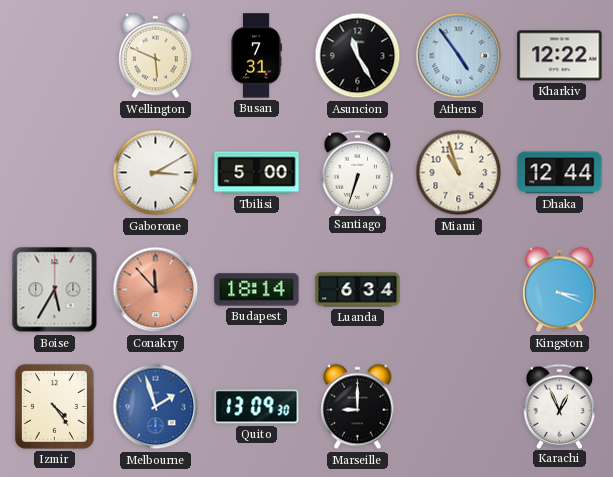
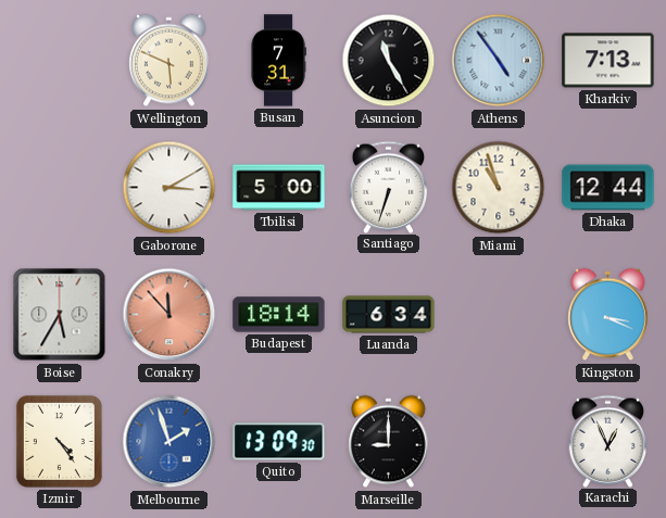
Kharkiv: 12:22 -> 7:13
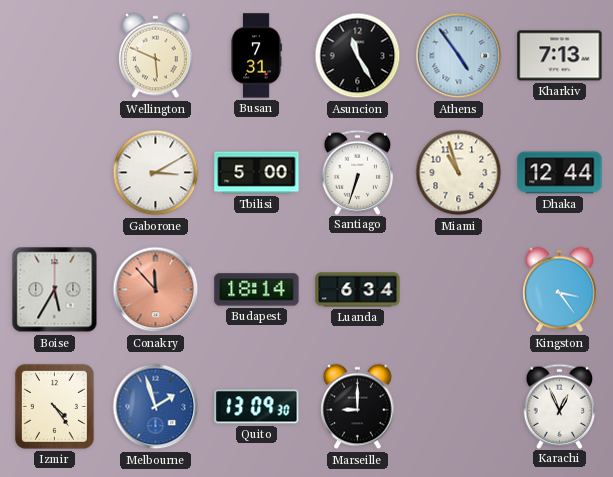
Kingston: 3:19 -> 3:24
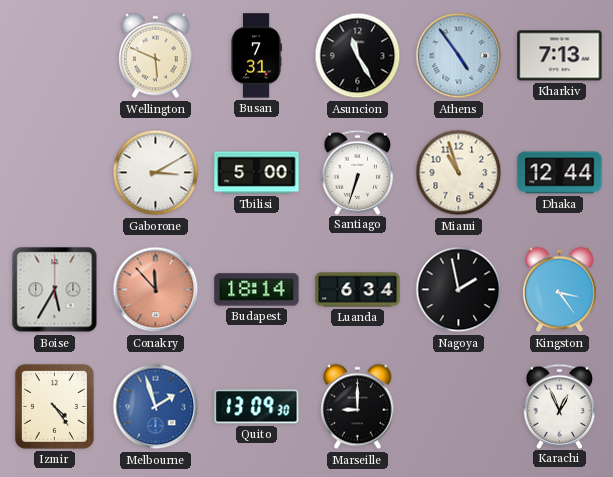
Nagoya: none -> 1:58
